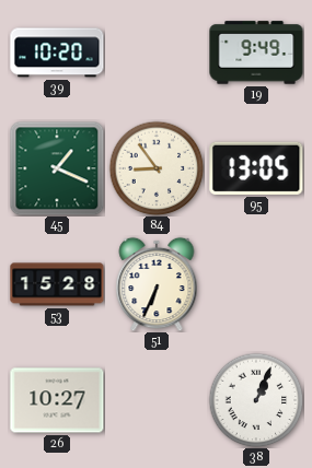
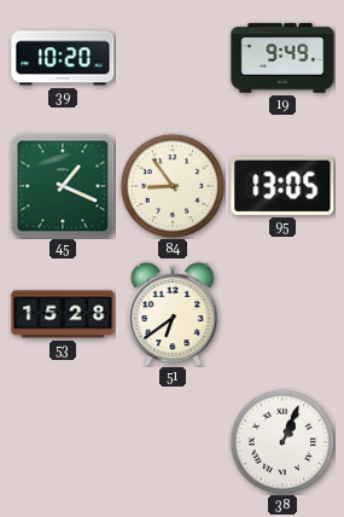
51: 6:34 -> 6:39
26: 10:27 -> none
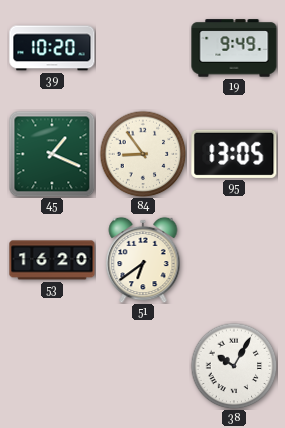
53: 15:28 -> 16:20
38: 1:04 -> 10:05
